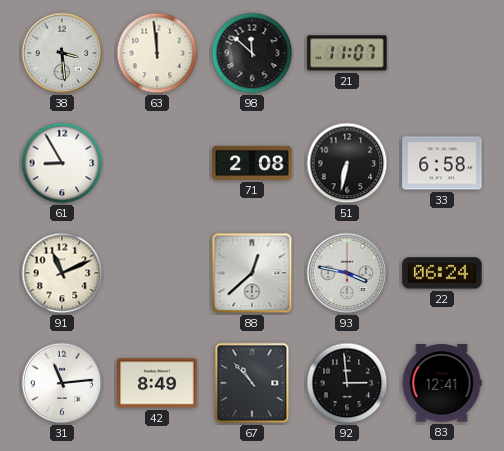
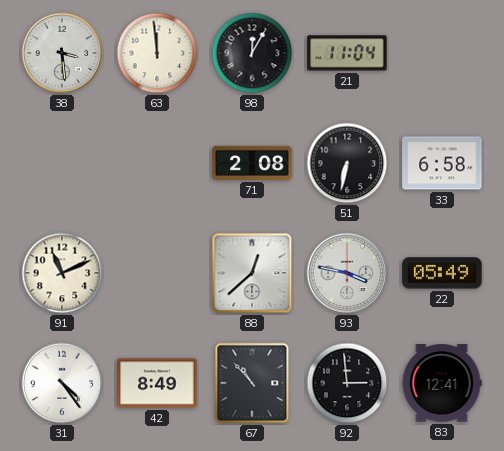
98: 11:52 -> 12:05
21: 11:07 -> 11:04
61: 8:55 -> none
22: 06:24 -> 05:49
31: 11:14 -> 4:24
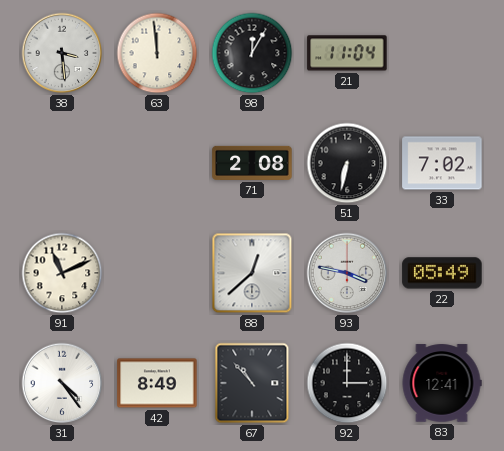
33: 6:58 -> 7:02
92: 2:59 -> 3:00
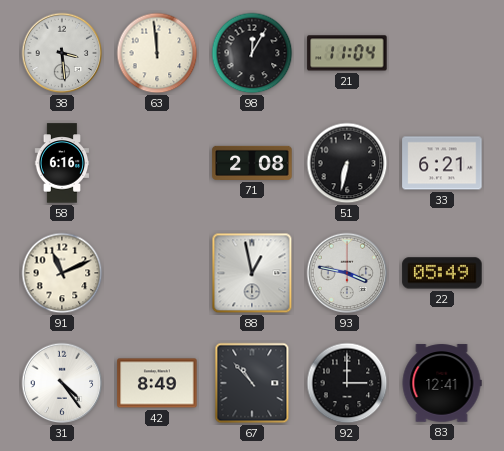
58: none -> 6:16
33: 7:02 -> 6:21
88: 12:38 -> 12:58
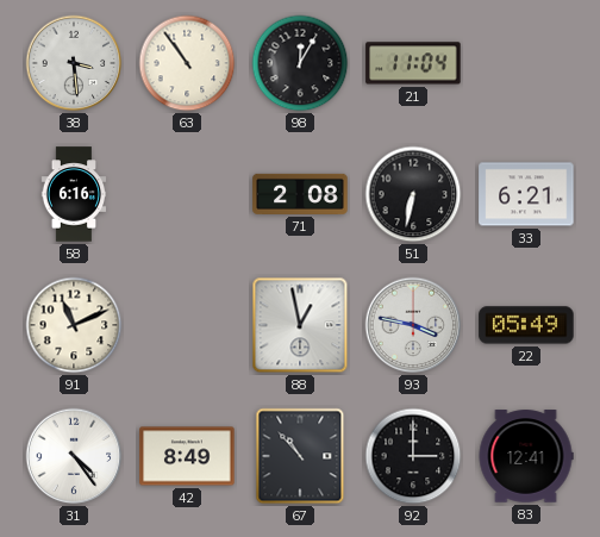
63: 11:59 -> 10:54
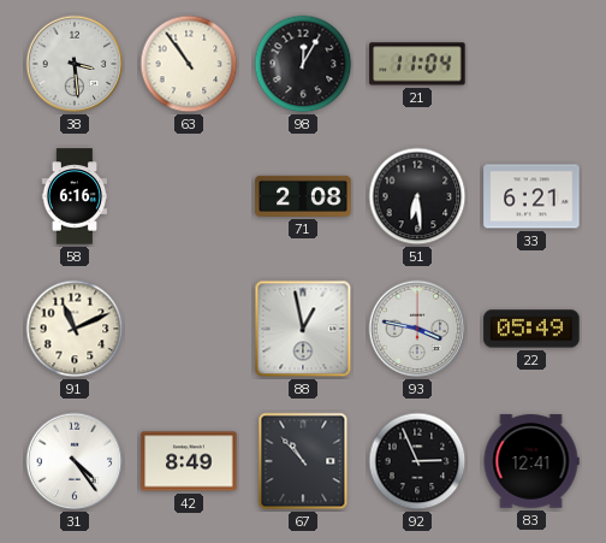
51: 6:32 -> 6:29
92: 3:00 -> 2:56
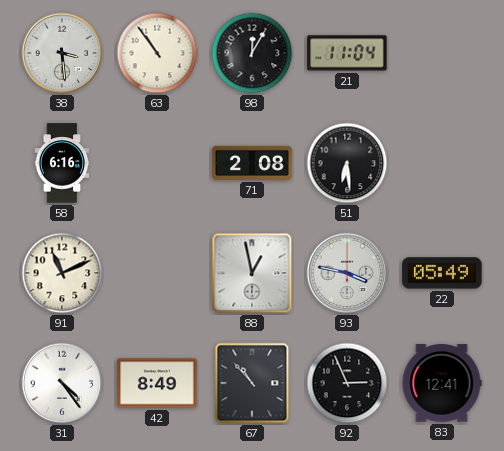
33: 6:21 -> none
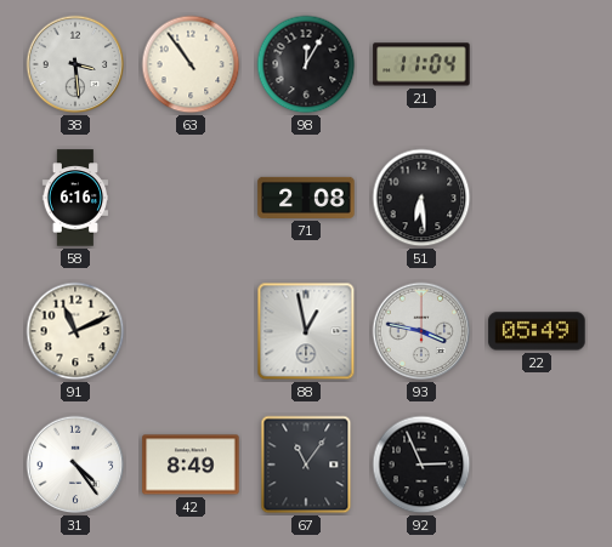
67: 10:53 -> 11:06
83: 12:41 -> none
